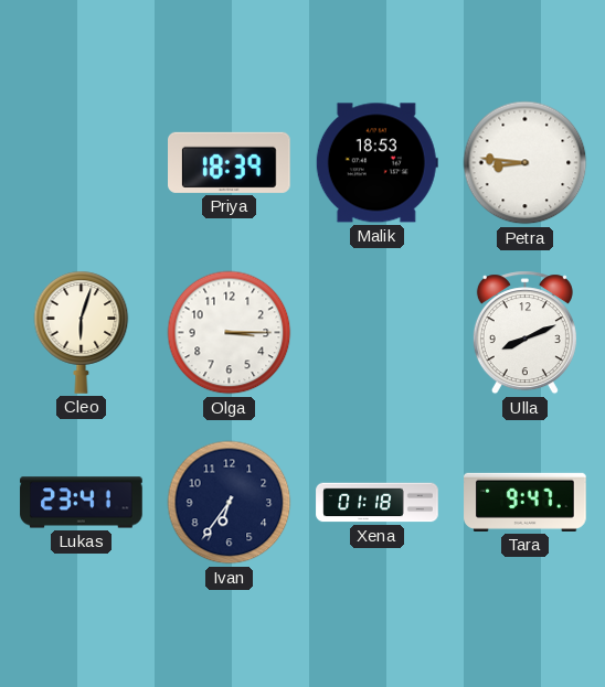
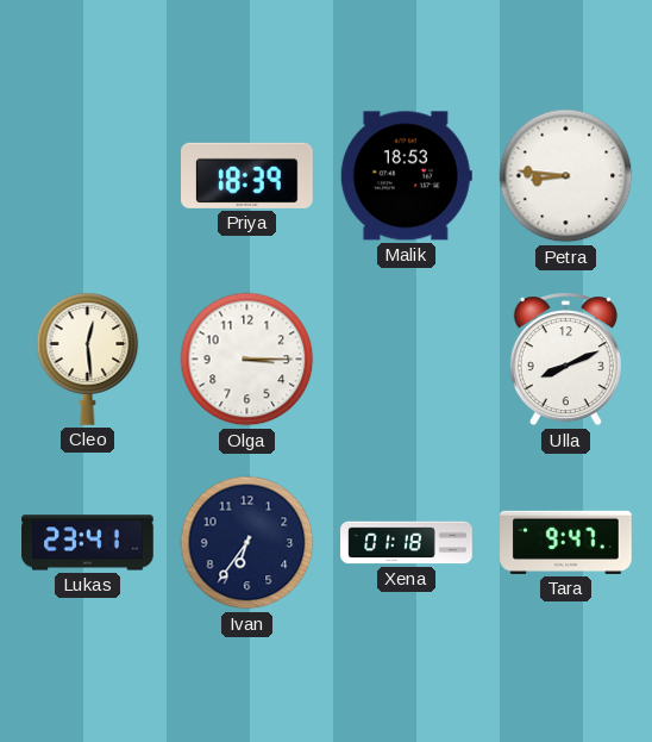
Cleo: 6:03 -> 12:29
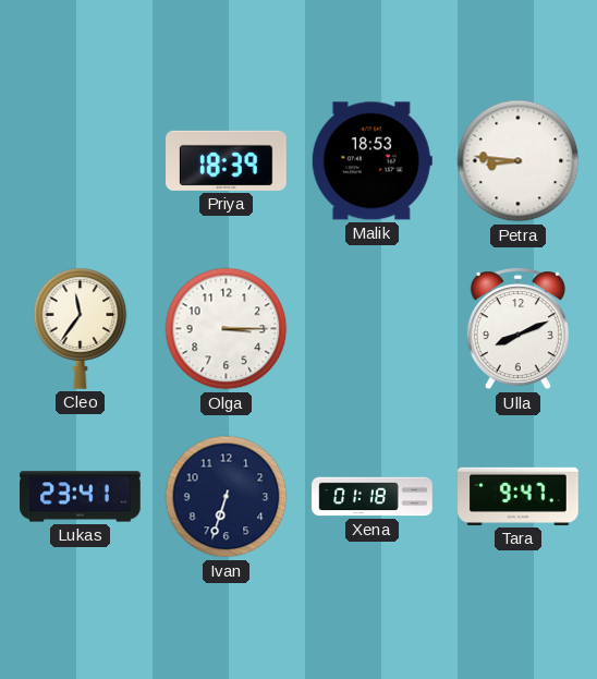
Cleo: 12:29 -> 11:36
Ivan: 6:36 -> 6:33
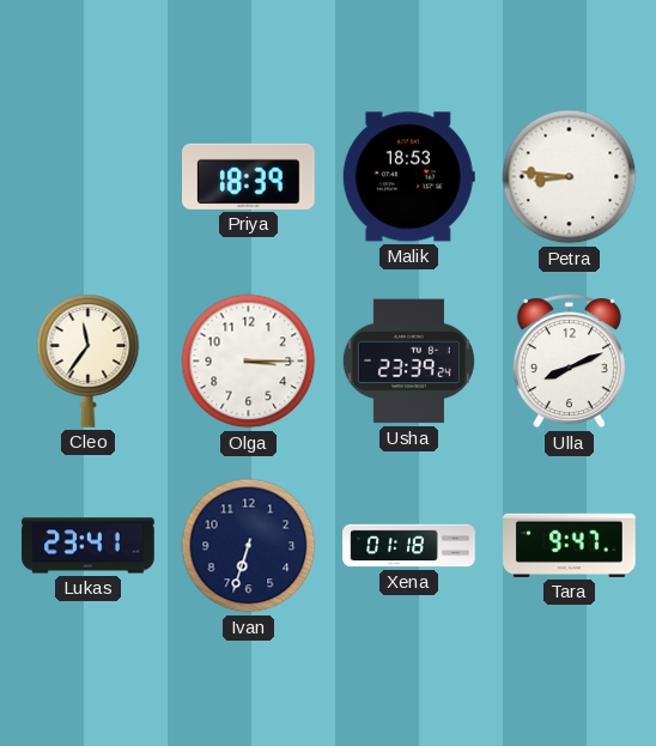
Usha: none -> 23:39
